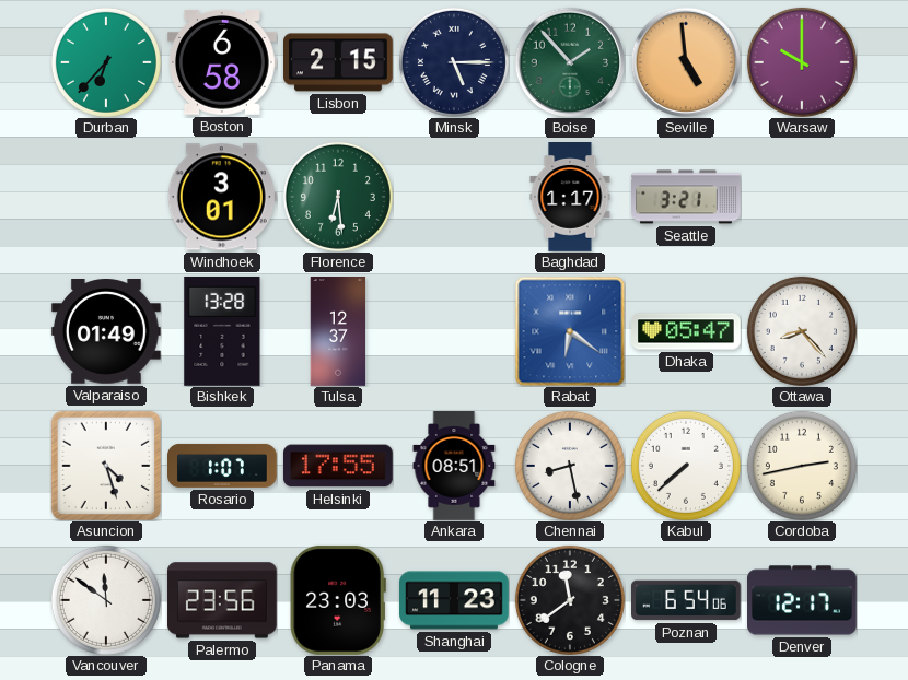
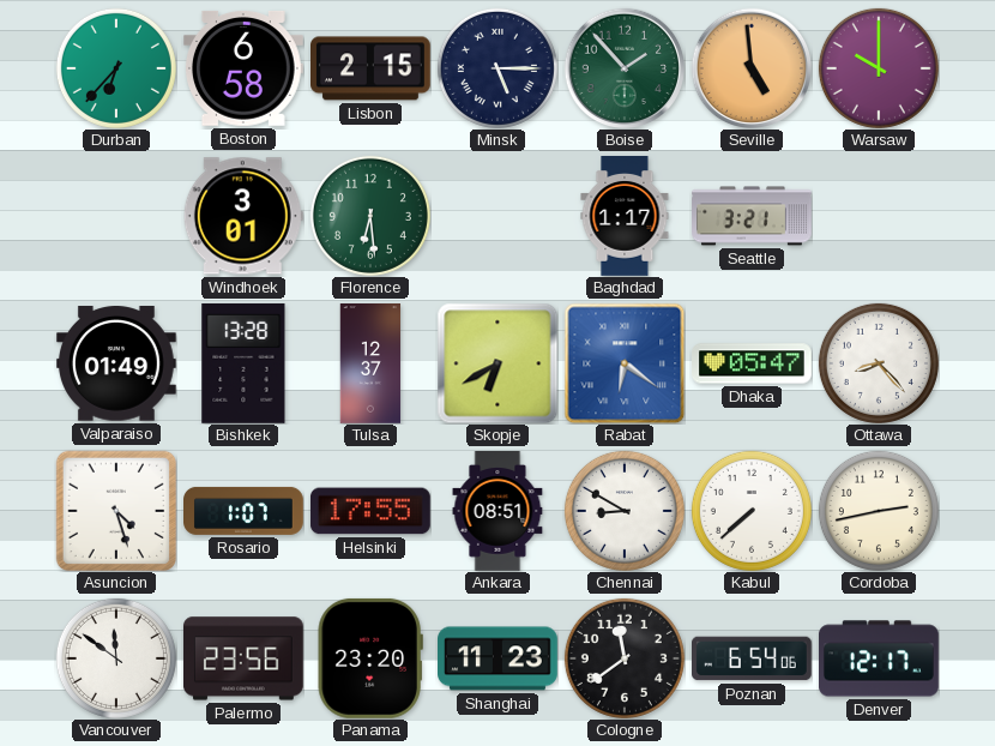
Skopje: none -> 6:40
Chennai: 8:28 -> 8:50
Panama: 23:03 -> 23:20
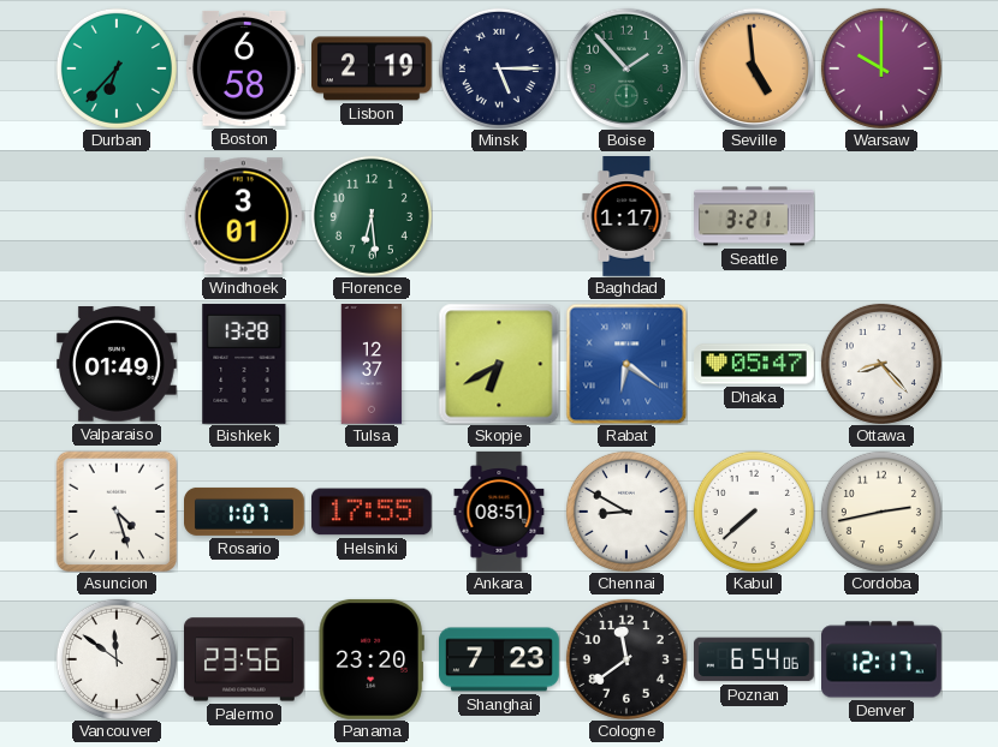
Lisbon: 2:15 -> 2:19
Shanghai: 11:23 -> 7:23
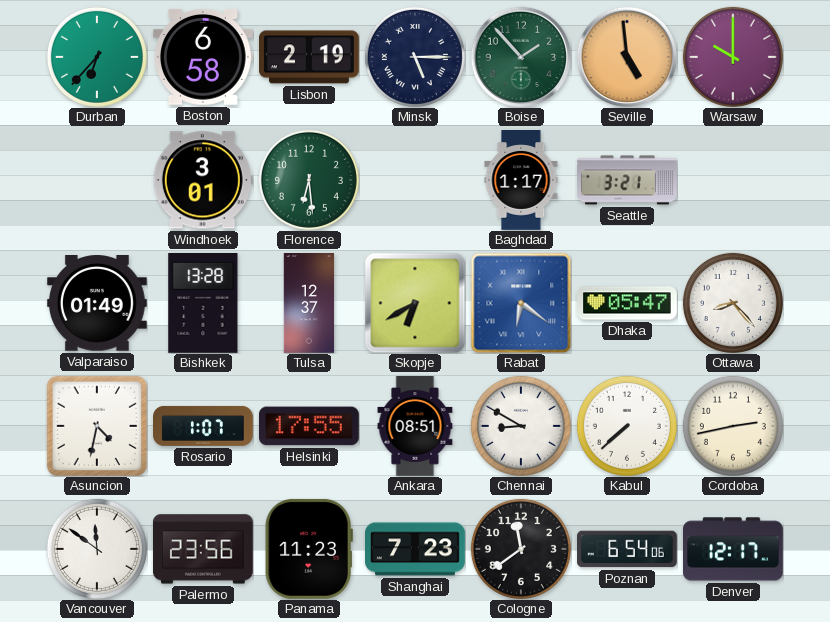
Asuncion: 4:27 -> 4:32
Panama: 23:20 -> 11:23
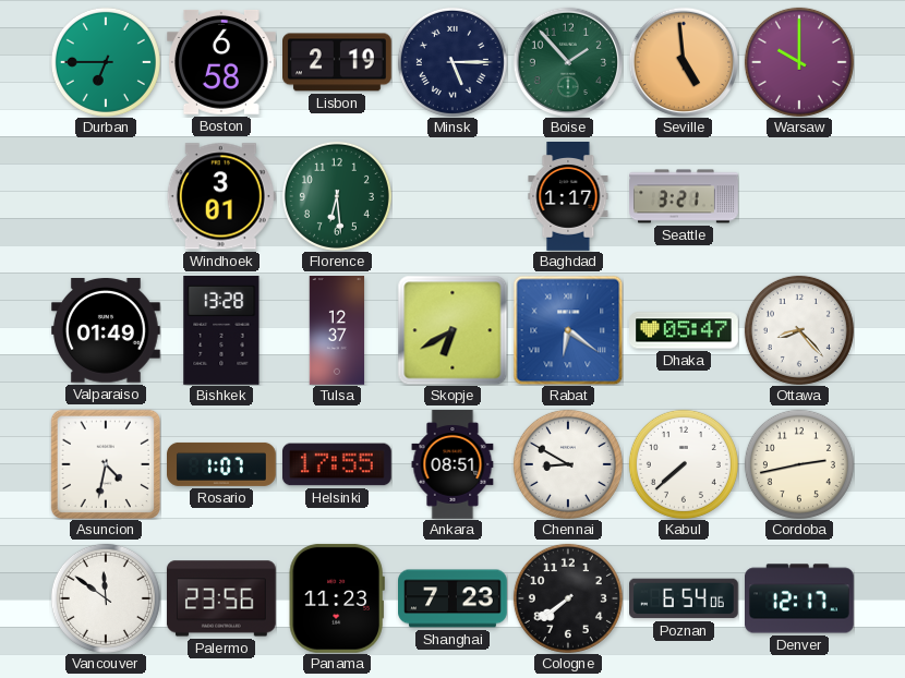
Durban: 6:37 -> 6:45
Cologne: 11:39 -> 7:39
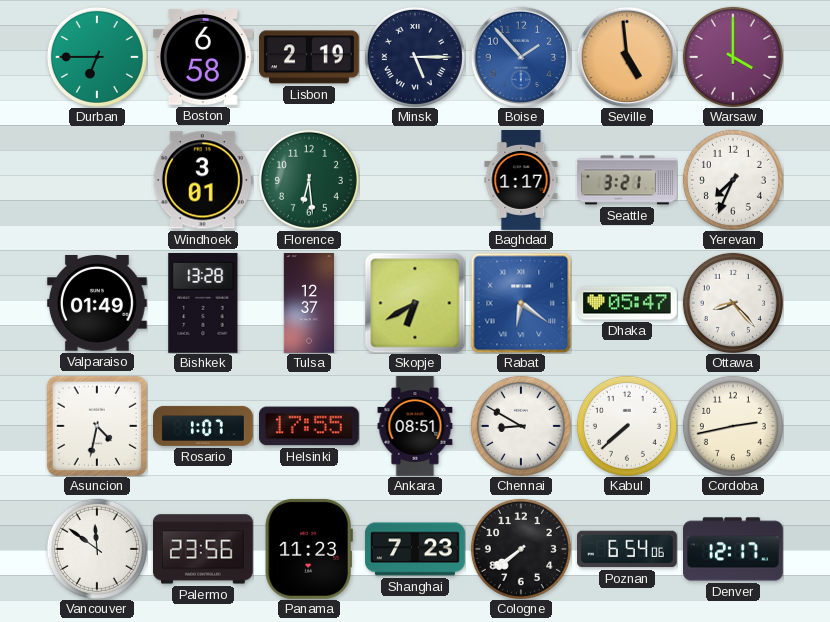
Boise dial: green -> blue
Warsaw: 10:00 -> 4:00
Yerevan: none -> 7:34
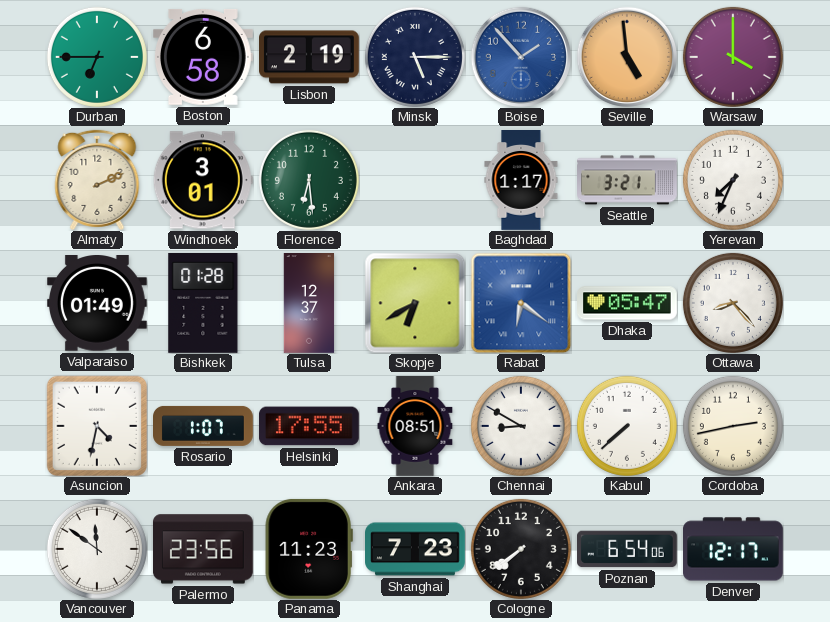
Almaty: none -> 2:11
Bishkek: 13:28 -> 01:28
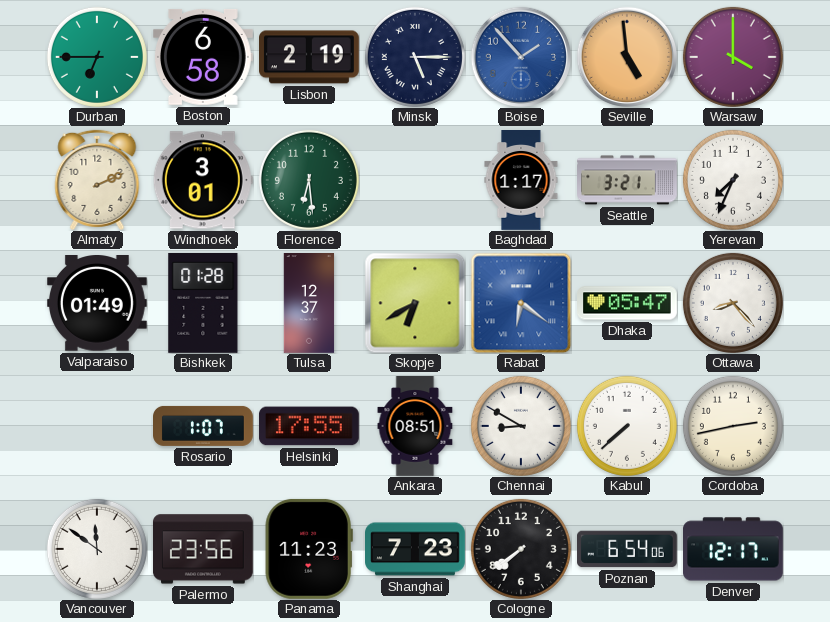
Asuncion: 4:32 -> none
